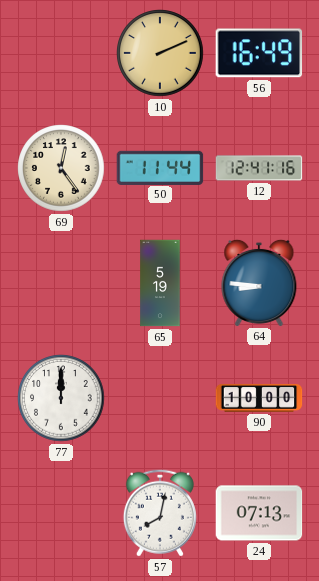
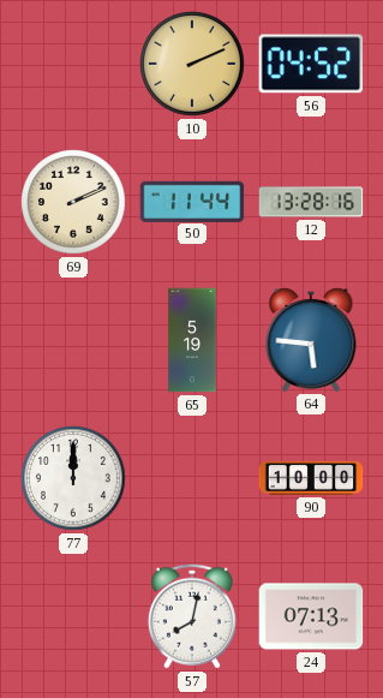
56: 16:49 -> 04:52
69: 12:24 -> 2:11
12: 12:41 -> 13:28
64: 8:46 -> 5:46
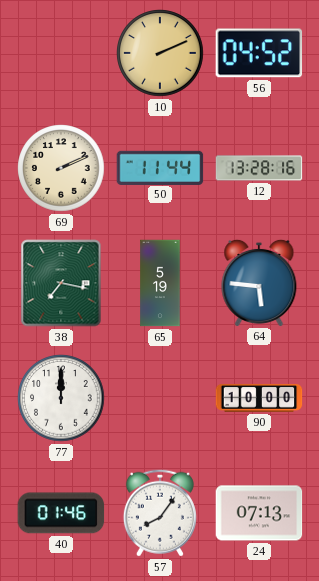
38: none -> 7:17
40: none -> 01:46
57: 8:02 -> 8:06
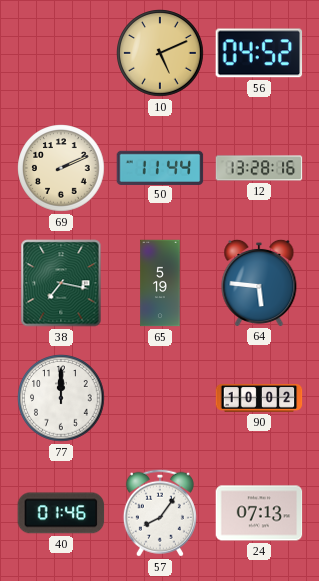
10: 2:11 -> 5:11
90: 10:00 -> 10:02
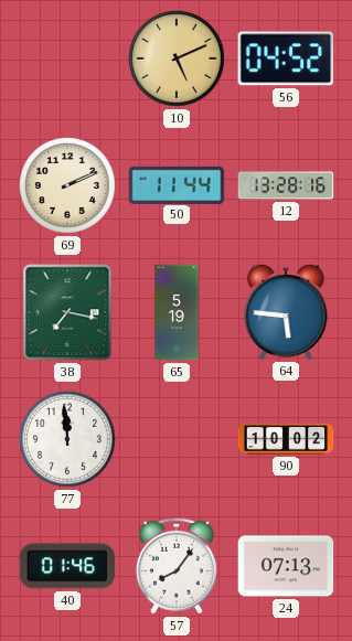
77: 12:00 -> 11:59
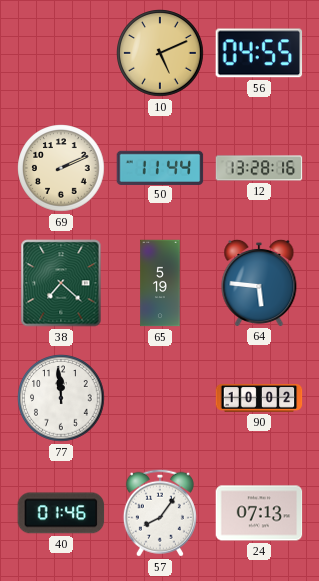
56: 04:52 -> 04:55
38: 7:17 -> 7:22
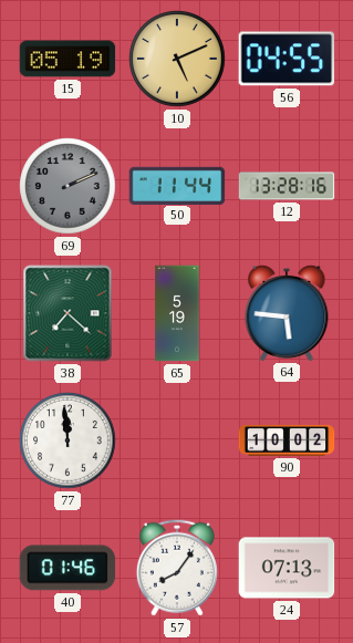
15: none -> 05:19
69 dial: cream -> grey
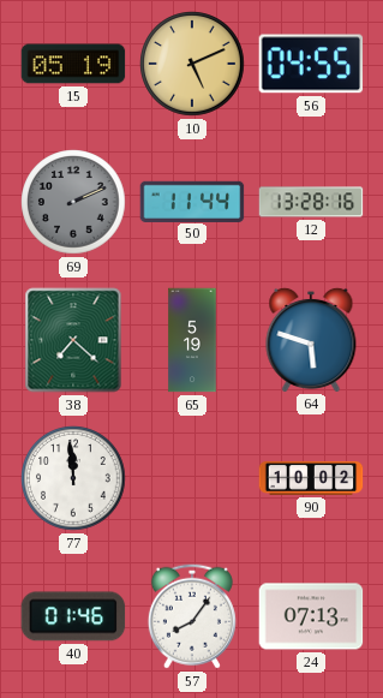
64: 5:46 -> 5:48
